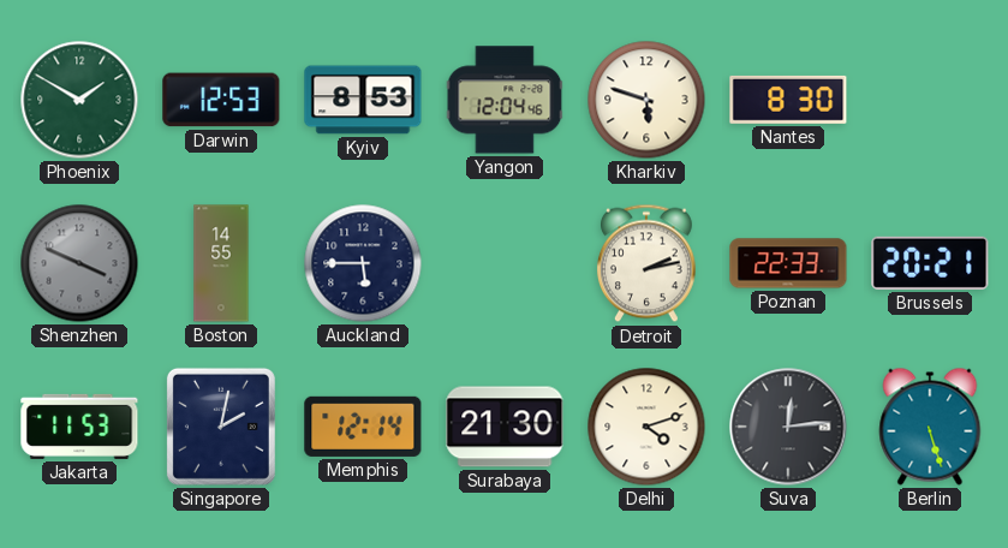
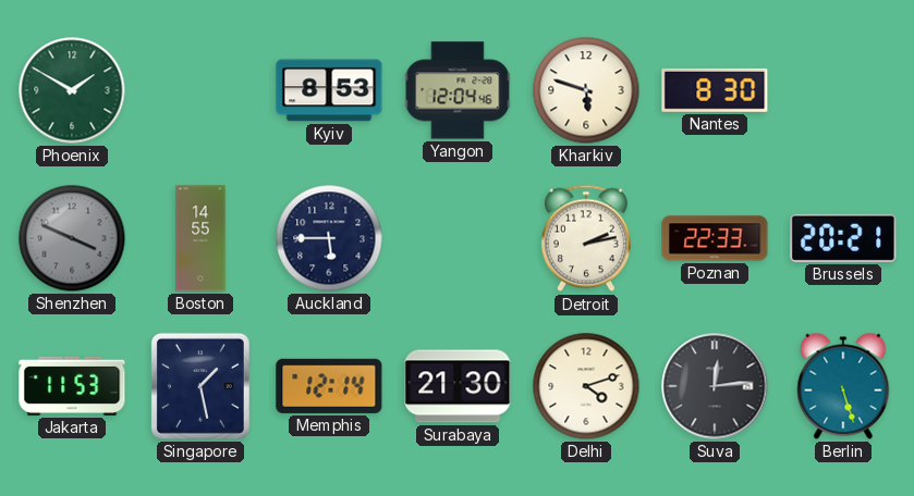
Darwin: 12:53 -> none
Singapore: 2:02 -> 1:28
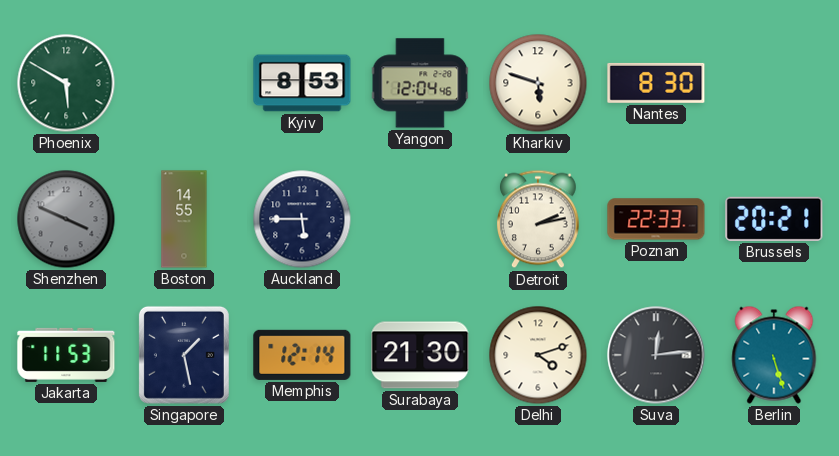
Phoenix: 1:50 -> 5:50
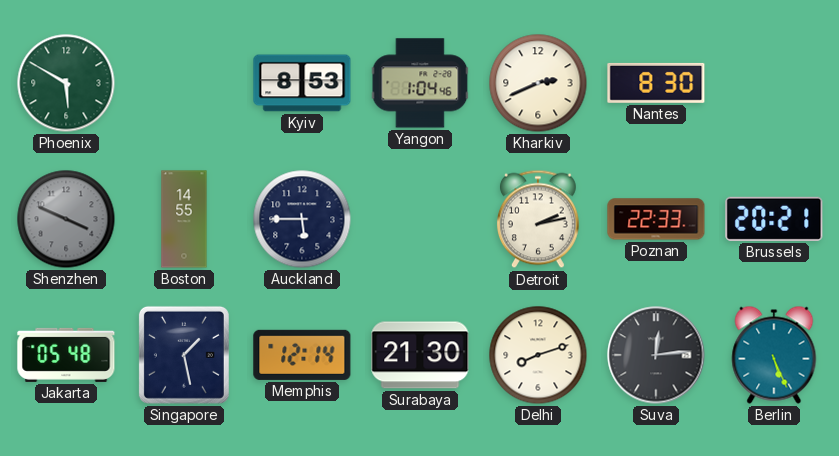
Yangon: 12:04 -> 1:04
Kharkiv: 5:48 -> 2:41
Jakarta: 11:53 -> 05:48
Delhi: 4:12 -> 8:12
Berlin: 5:27 -> 5:26
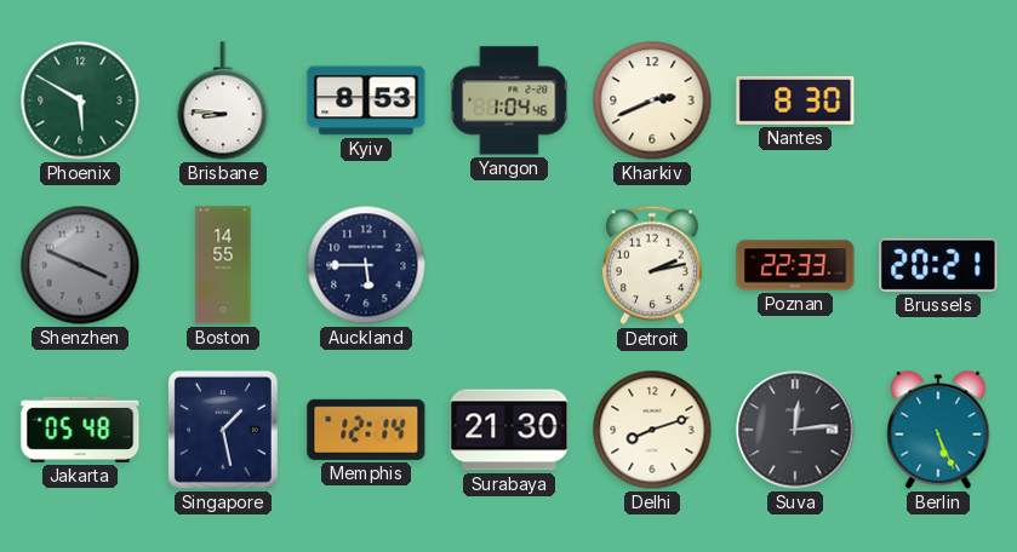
Brisbane: none -> 8:46
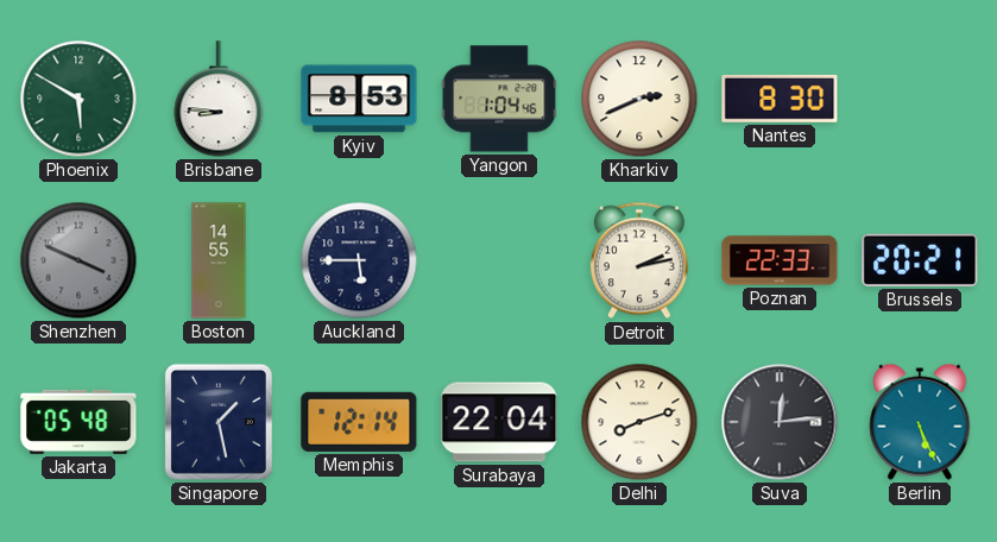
Surabaya: 21:30 -> 22:04
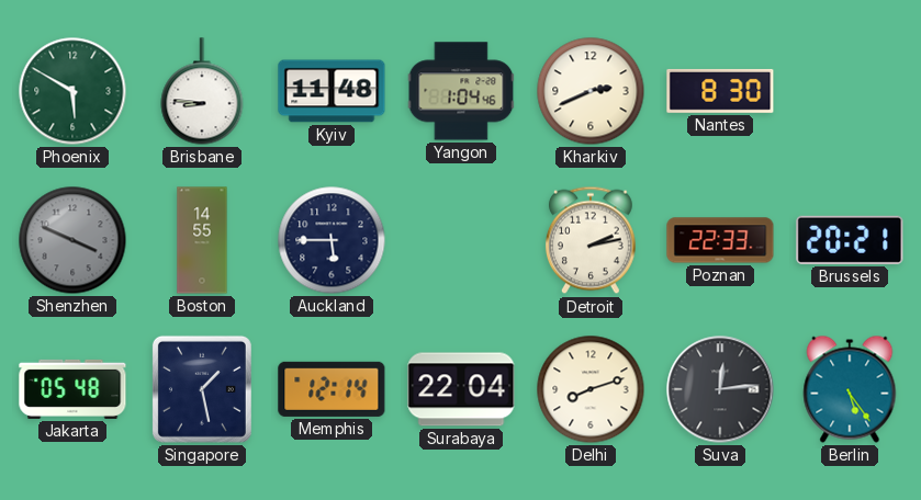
Kyiv: 8:53 -> 11:48
Berlin: 5:26 -> 5:24
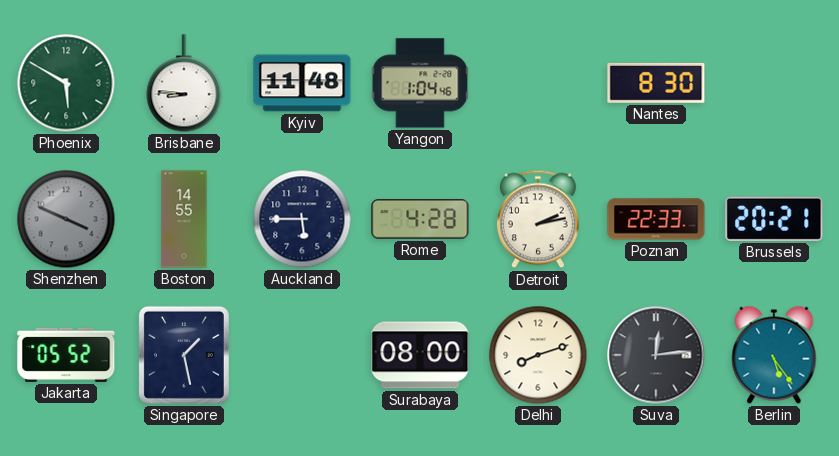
Kharkiv: 2:41 -> none
Rome: none -> 4:28
Jakarta: 05:48 -> 05:52
Memphis: 12:14 -> none
Surabaya: 22:04 -> 08:00
